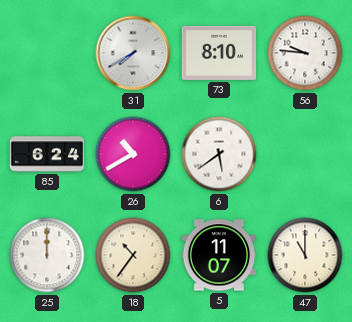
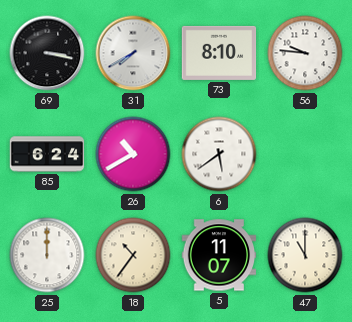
69: none -> 3:17
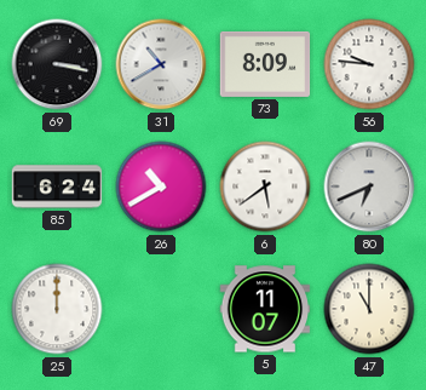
31: 7:40 -> 10:40
73: 8:10 -> 8:09
80: none -> 6:41
18: 10:36 -> none
